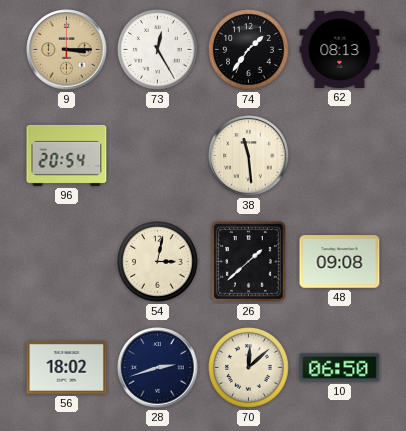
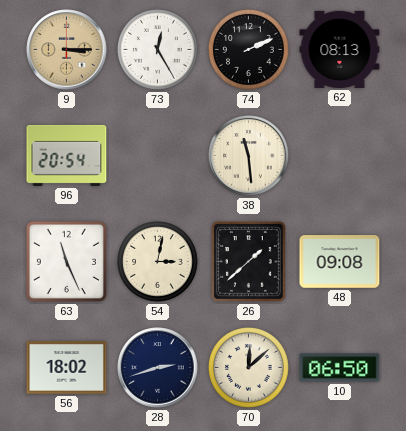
74: 1:36 -> 2:11
63: none -> 11:26
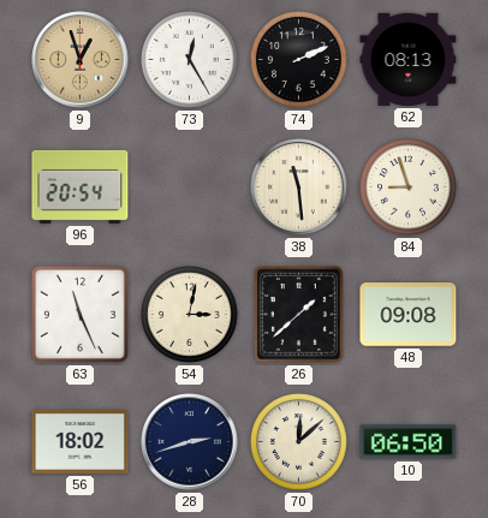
9: 3:15 -> 12:57
84: none -> 8:57
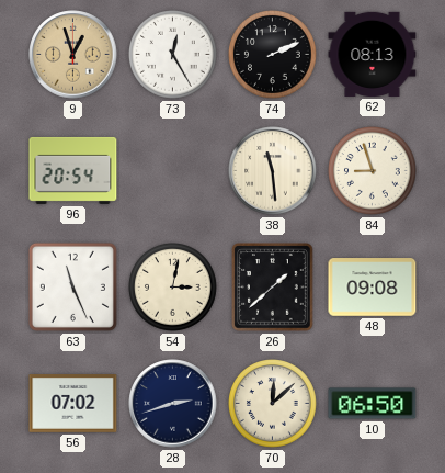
56: 18:02 -> 07:02
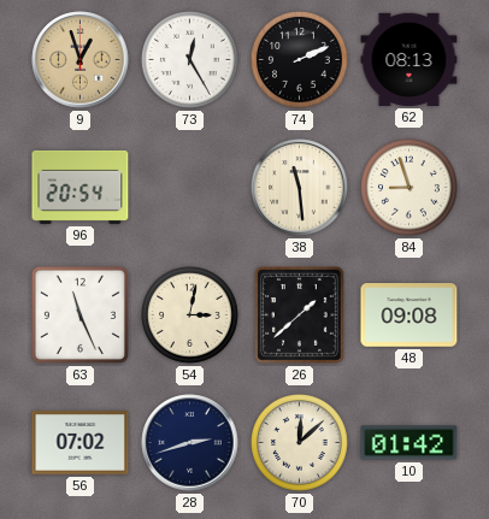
10: 06:50 -> 01:42
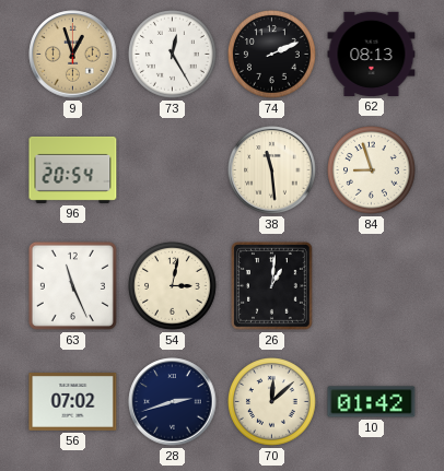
26: 1:38 -> 1:01
48: 09:08 -> none
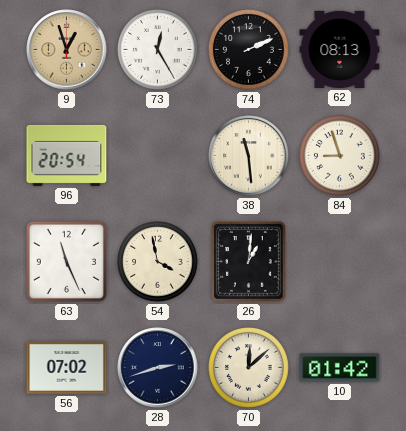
54: 3:02 -> 3:58
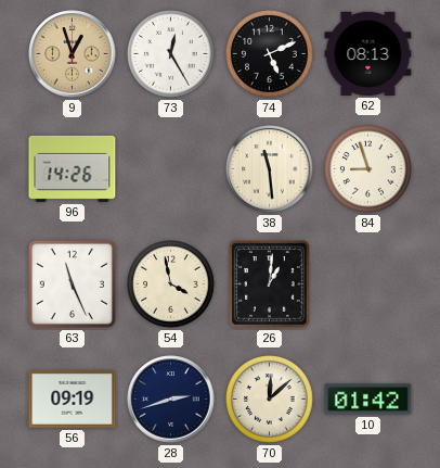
74: 2:11 -> 5:11
96: 20:54 -> 14:26
56: 07:02 -> 09:19
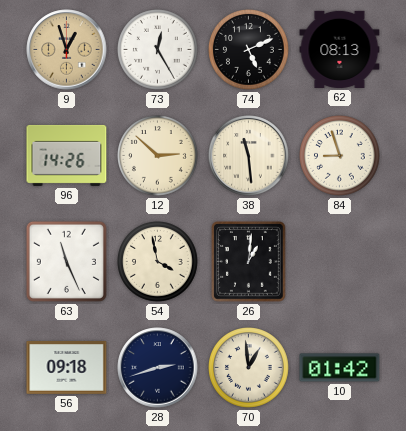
12: none -> 2:52
56: 09:19 -> 09:18
70: 12:08 -> 12:59
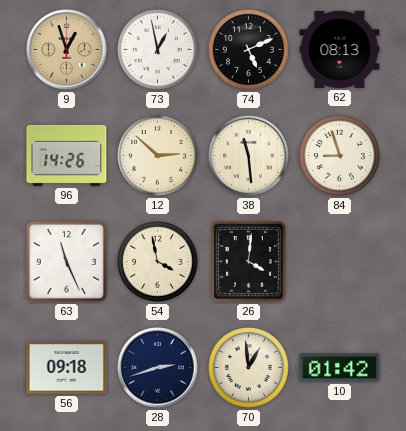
73: 12:25 -> 12:58
26: 1:01 -> 4:01
